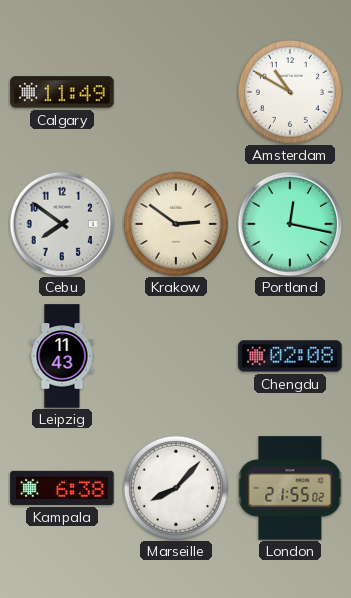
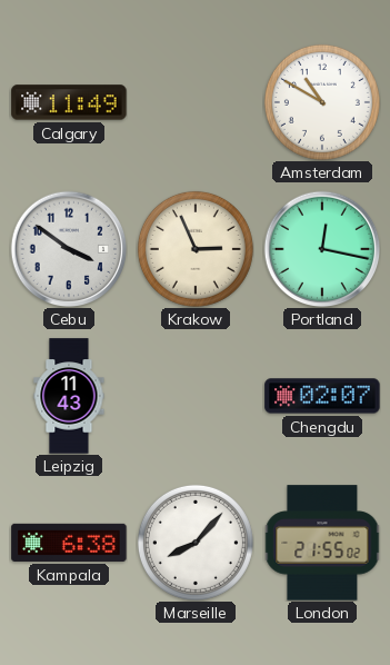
Cebu: 7:51 -> 3:51
Krakow: 2:51 -> 2:56
Chengdu: 02:08 -> 02:07
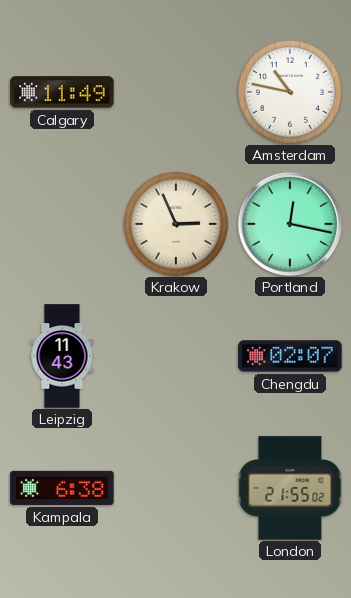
Amsterdam: 10:50 -> 10:47
Cebu: 3:51 -> none
Marseille: 8:07 -> none
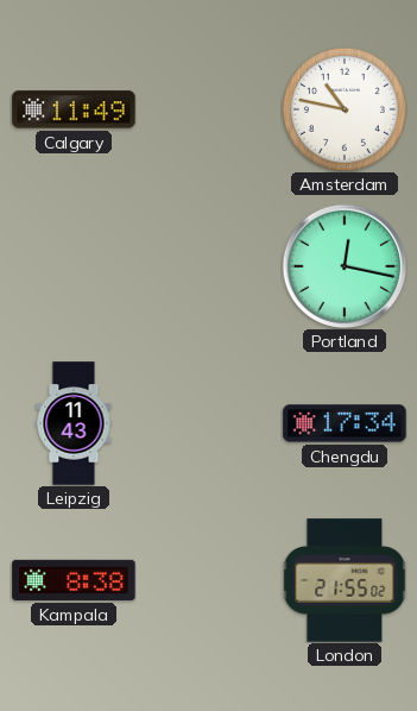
Krakow: 2:56 -> none
Chengdu: 02:07 -> 17:34
Kampala: 6:38 -> 8:38
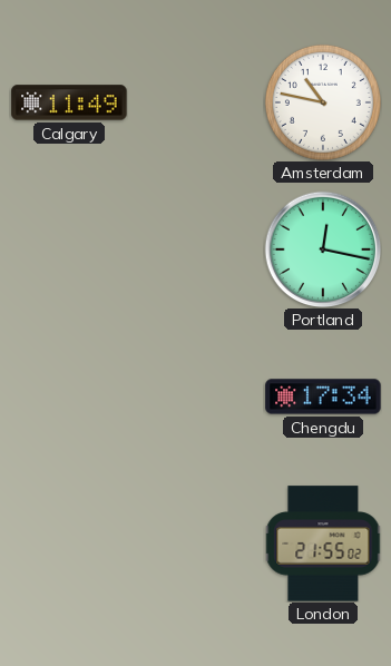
Leipzig: 11:43 -> none
Kampala: 8:38 -> none
